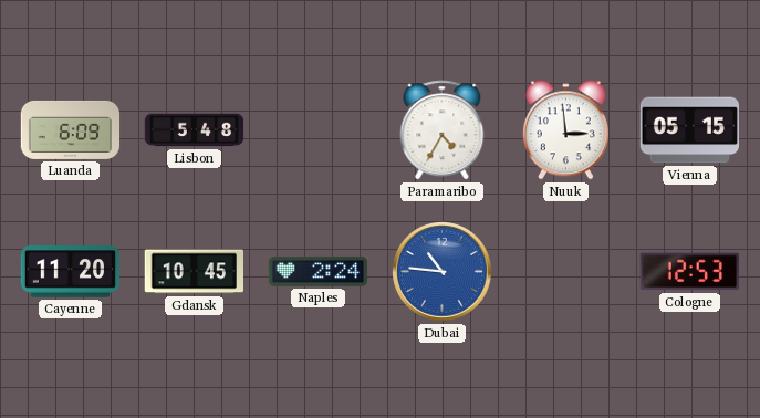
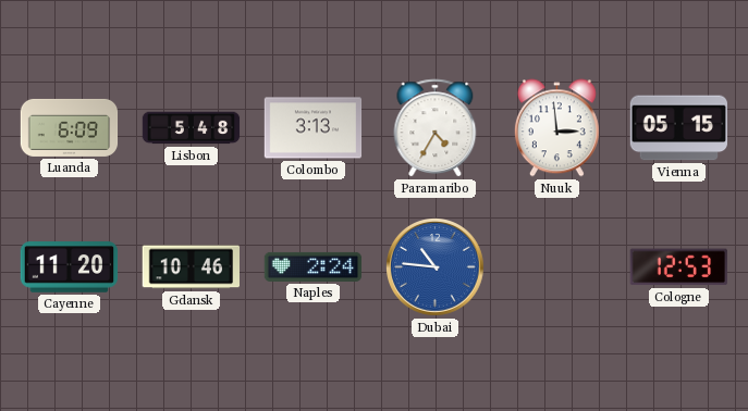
Colombo: none -> 3:13
Gdansk: 10:45 -> 10:46
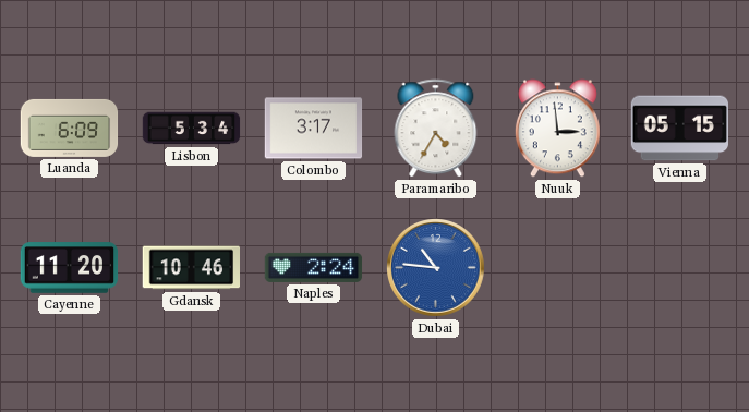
Lisbon: 5:48 -> 5:34
Colombo: 3:13 -> 3:17
Cologne: 12:53 -> none
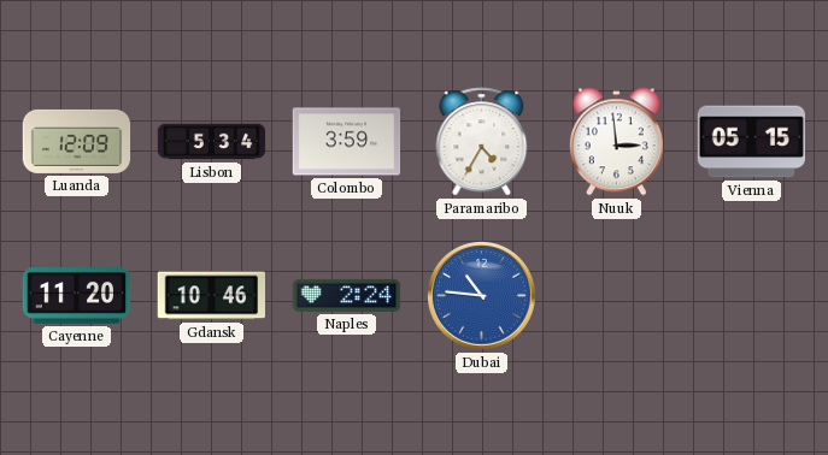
Luanda: 6:09 -> 12:09
Colombo: 3:17 -> 3:59
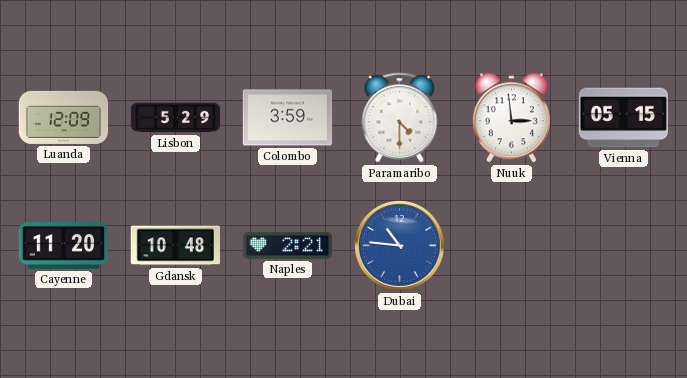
Lisbon: 5:34 -> 5:29
Paramaribo: 4:35 -> 4:30
Gdansk: 10:46 -> 10:48
Naples: 2:24 -> 2:21
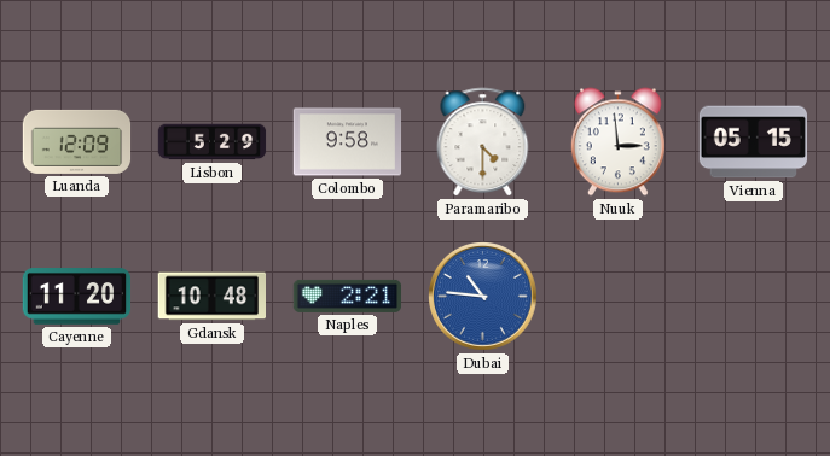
Colombo: 3:59 -> 9:58
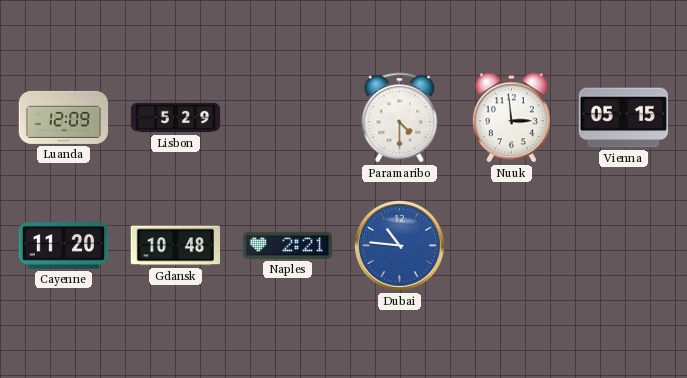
Colombo: 9:58 -> none
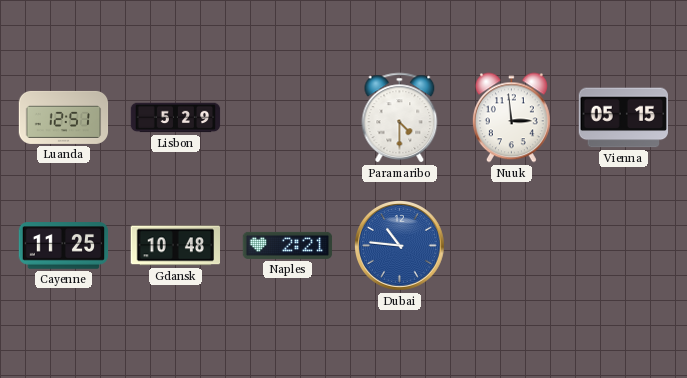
Luanda: 12:09 -> 12:51
Cayenne: 11:20 -> 11:25
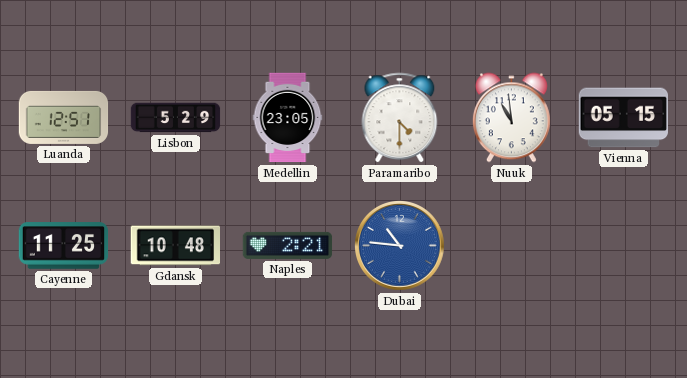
Medellin: none -> 23:05
Nuuk: 2:59 -> 10:59
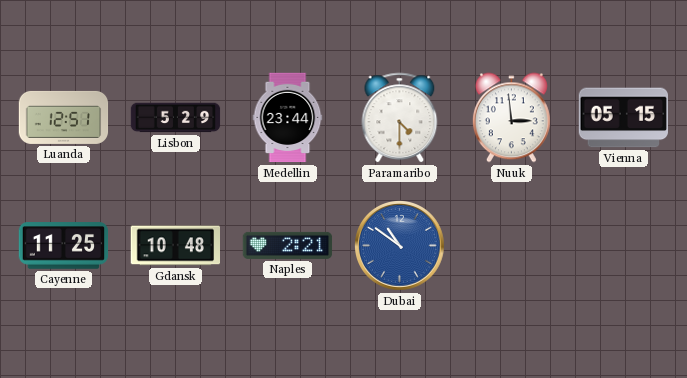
Medellin: 23:05 -> 23:44
Nuuk: 10:59 -> 2:59
Dubai: 10:46 -> 10:51
